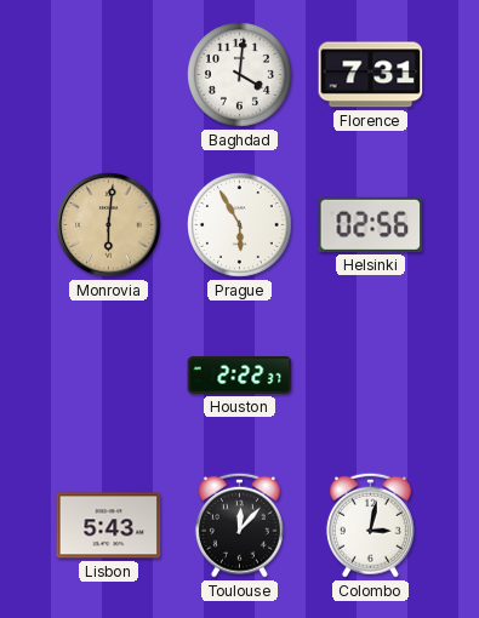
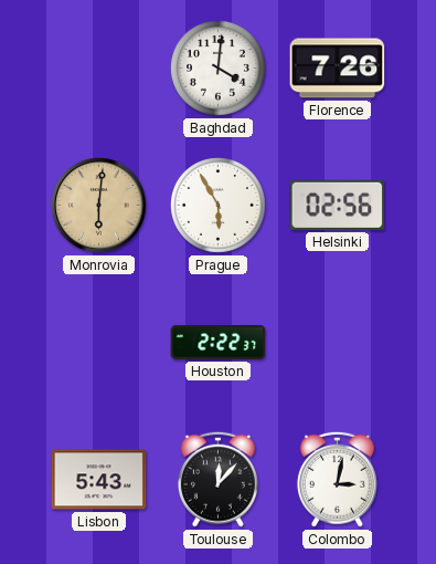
Florence: 7:31 -> 7:26
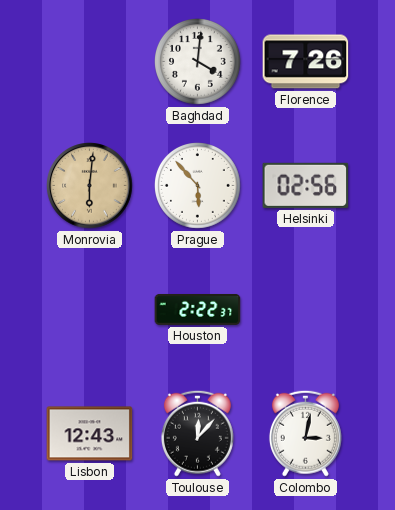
Prague: 5:55 -> 5:53
Lisbon: 5:43 -> 12:43
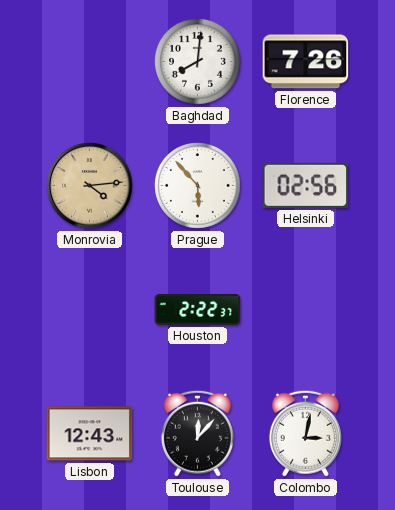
Baghdad: 4:01 -> 8:01
Monrovia: 6:01 -> 4:14
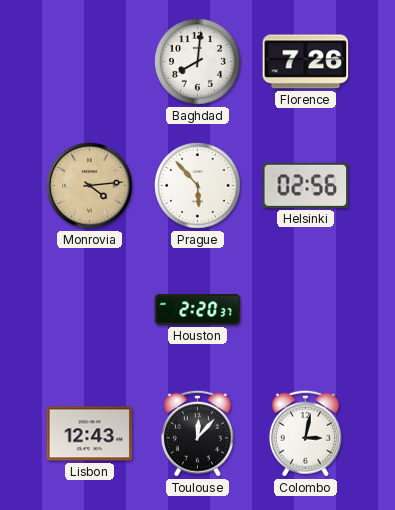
Houston: 2:22 -> 2:20
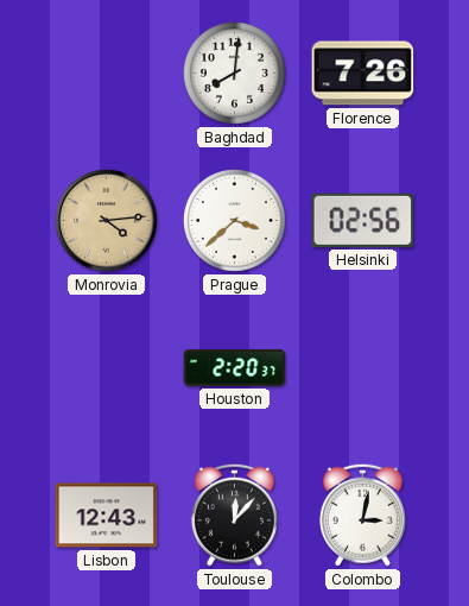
Prague: 5:53 -> 3:38
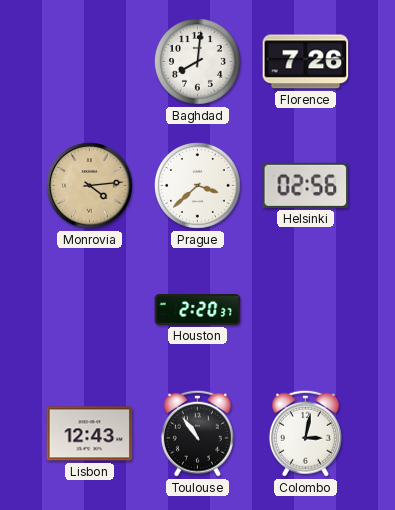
Toulouse: 12:07 -> 10:54
